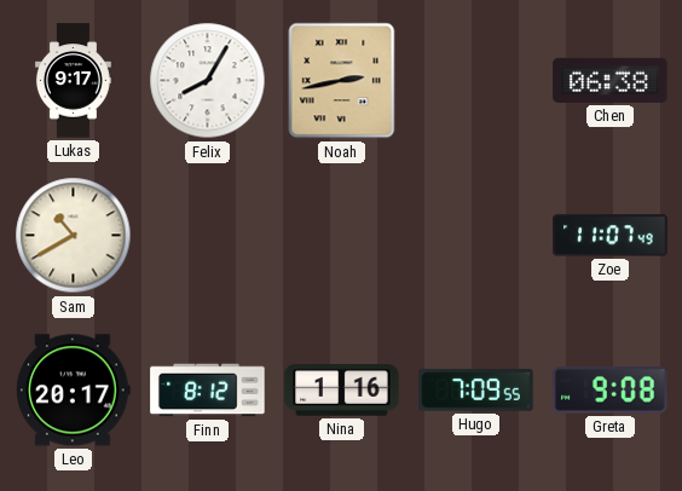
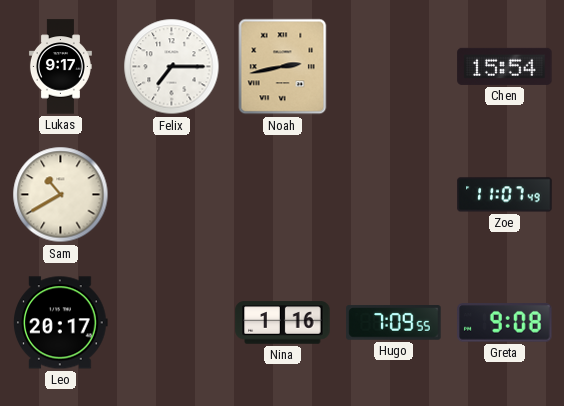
Felix: 8:05 -> 7:15
Chen: 06:38 -> 15:54
Finn: 8:12 -> none
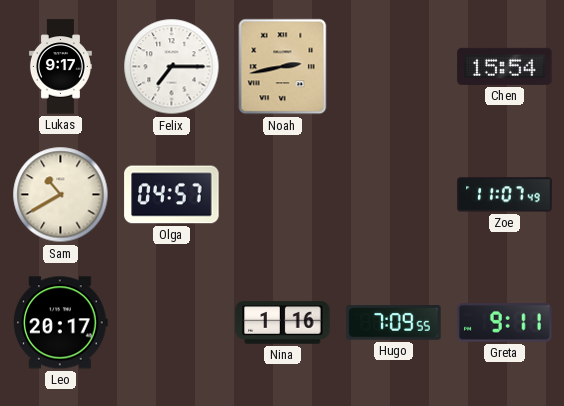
Olga: none -> 04:57
Greta: 9:08 -> 9:11
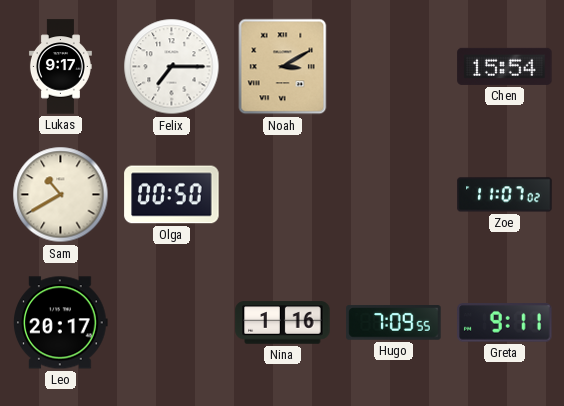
Noah: 2:43 -> 3:10
Olga: 04:57 -> 00:50
Zoe: 11:07:49 -> 11:07:02
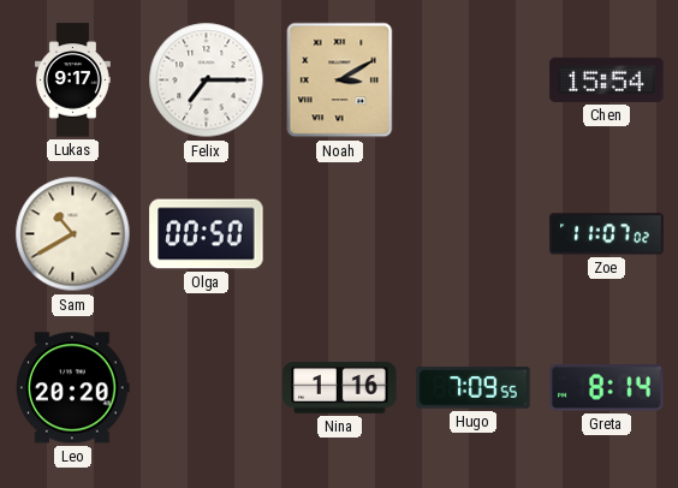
Leo: 20:17 -> 20:20
Greta: 9:11 -> 8:14
